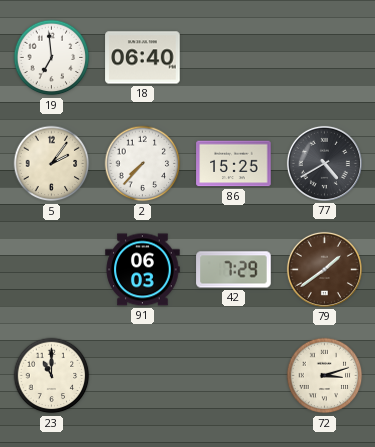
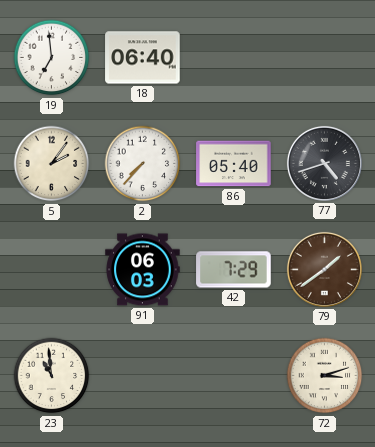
86: 15:25 -> 05:40
77: 4:40 -> 4:42
23: 11:00 -> 10:59
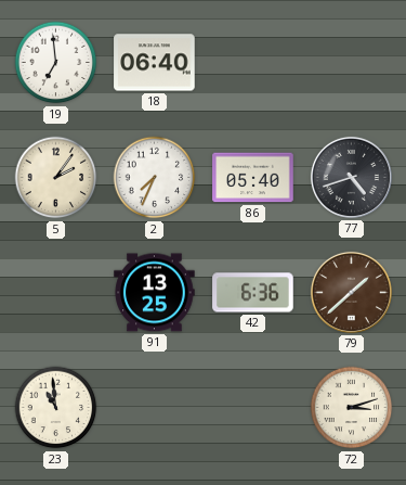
2: 7:37 -> 7:34
91: 06:03 -> 13:25
42: 7:29 -> 6:36
79: 1:39 -> 1:38
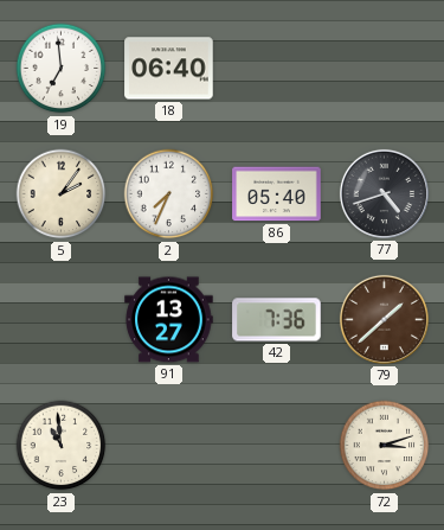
91: 13:25 -> 13:27
42: 6:36 -> 7:36
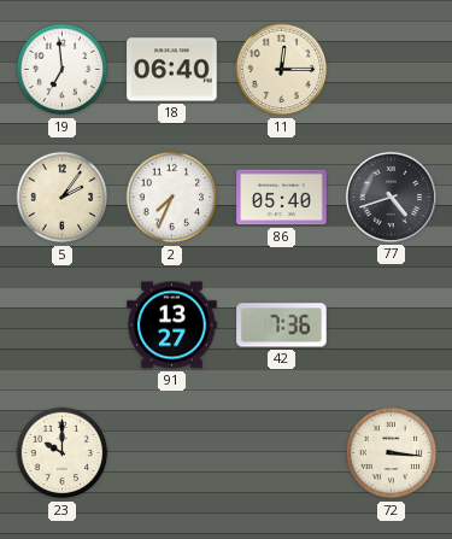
11: none -> 12:15
79: 1:38 -> none
23: 10:59 -> 10:00
72: 3:12 -> 3:16
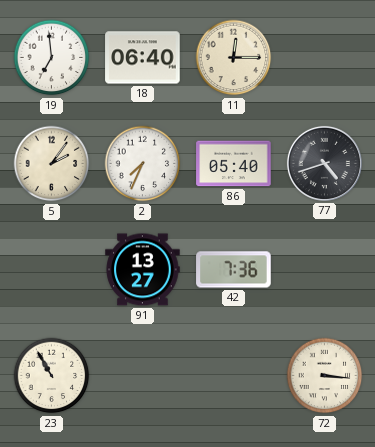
23: 10:00 -> 10:55
